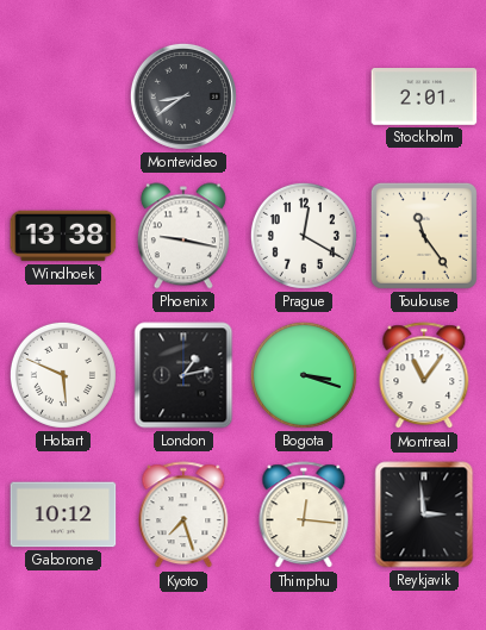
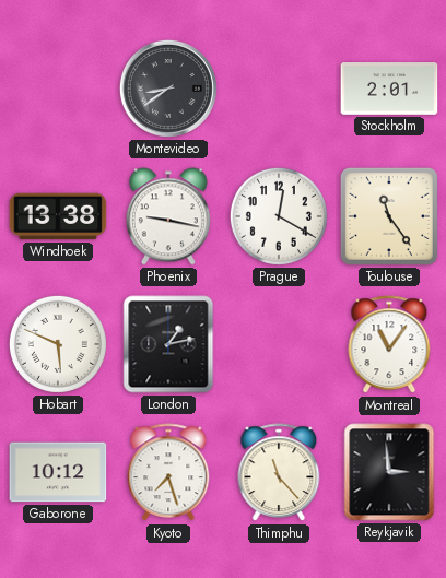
Bogota: 3:18 -> none
Thimphu: 12:16 -> 11:23
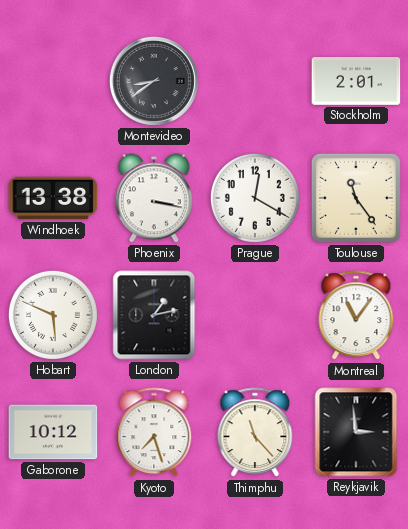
Phoenix: 9:17 -> 3:17
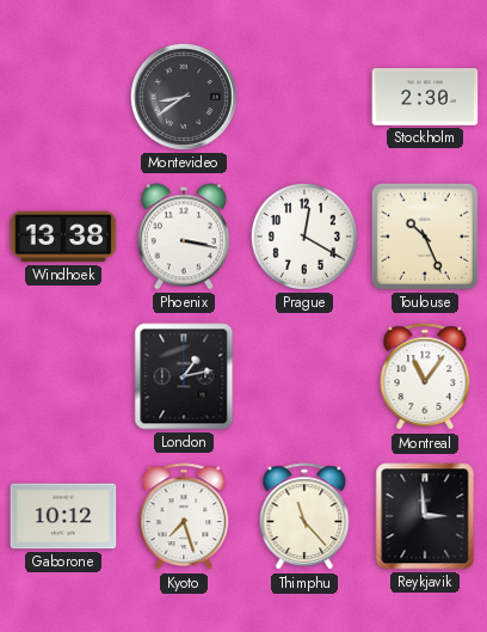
Stockholm: 2:01 -> 2:30
Toulouse: 11:24 -> 10:26
Hobart: 5:49 -> none
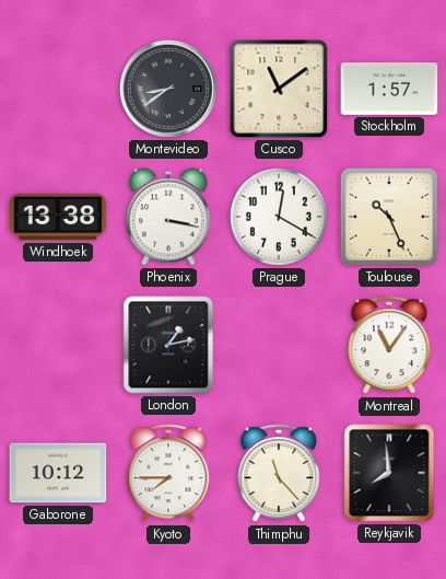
Cusco: none -> 11:09
Stockholm: 2:30 -> 1:57
Kyoto: 7:27 -> 7:45
Reykjavik: 2:59 -> 7:59
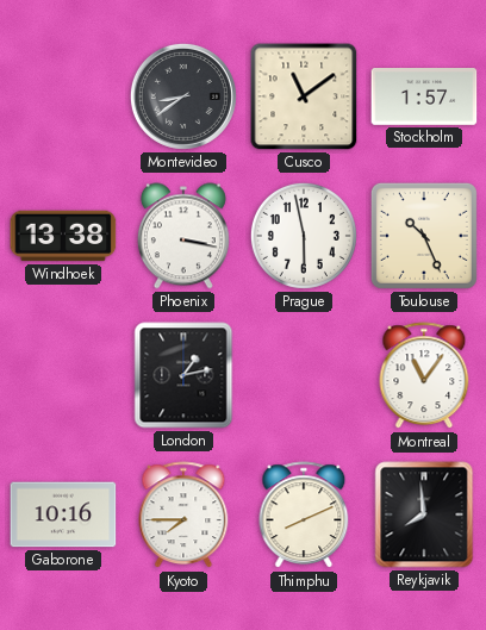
Prague: 12:20 -> 5:58
Gaborone: 10:12 -> 10:16
Thimphu: 11:23 -> 8:11
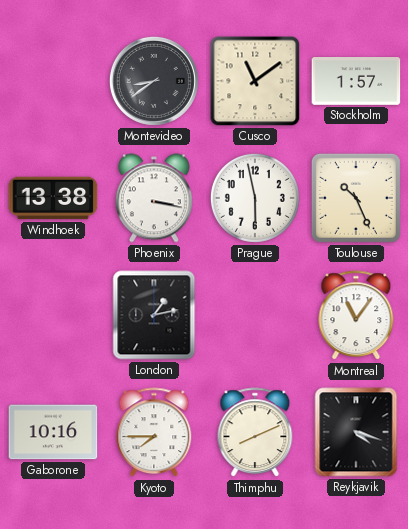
Reykjavik: 7:59 -> 4:18
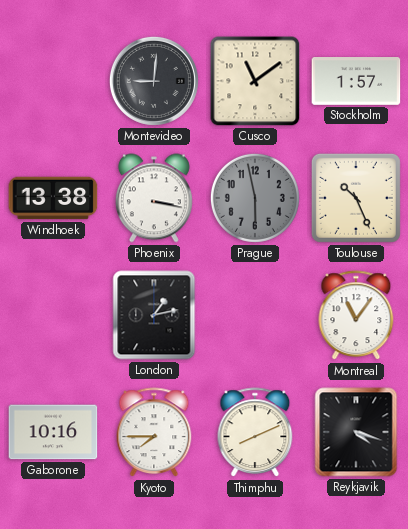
Montevideo: 8:39 -> 9:01
Prague dial: white -> grey
